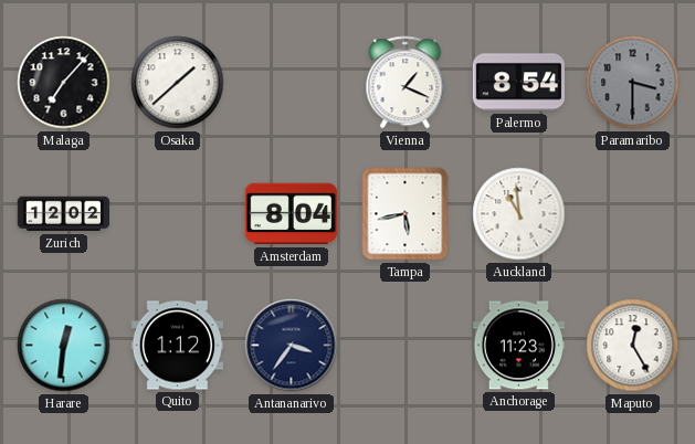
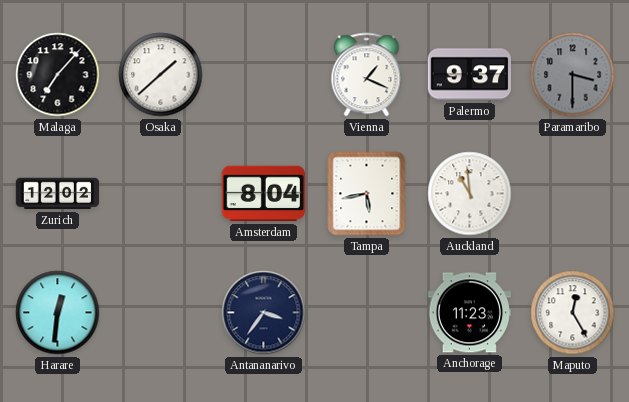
Palermo: 8:54 -> 9:37
Quito: 1:12 -> none
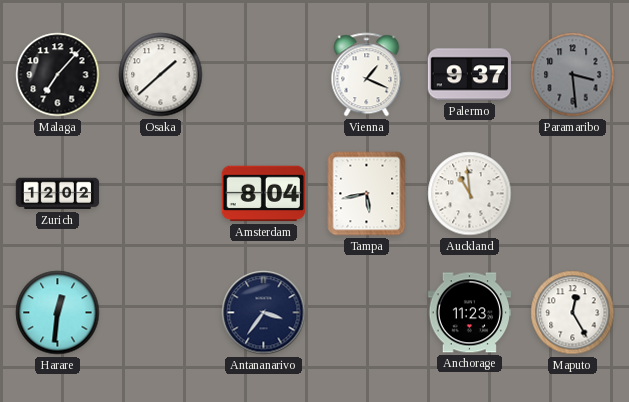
Paramaribo: 3:30 -> 3:29
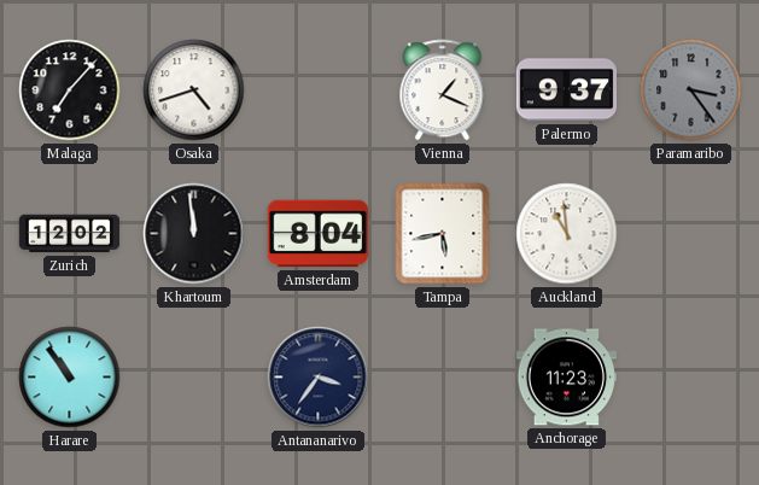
Osaka: 1:38 -> 4:42
Paramaribo: 3:29 -> 3:24
Khartoum: none -> 11:59
Harare: 12:31 -> 10:54
Maputo: 12:25 -> none
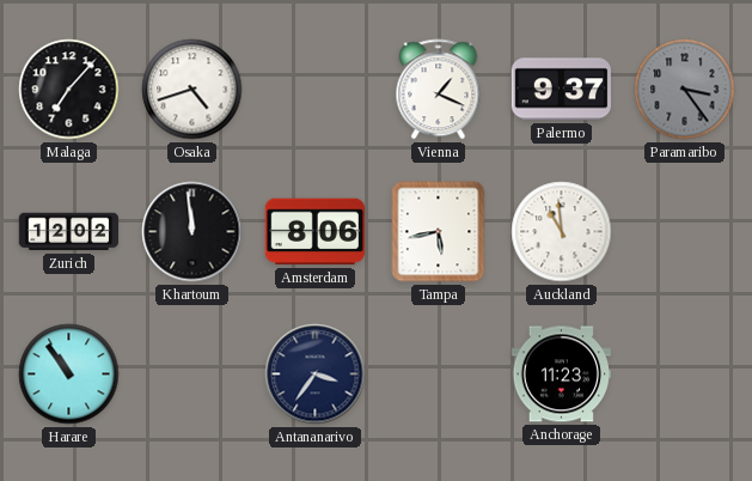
Amsterdam: 8:04 -> 8:06
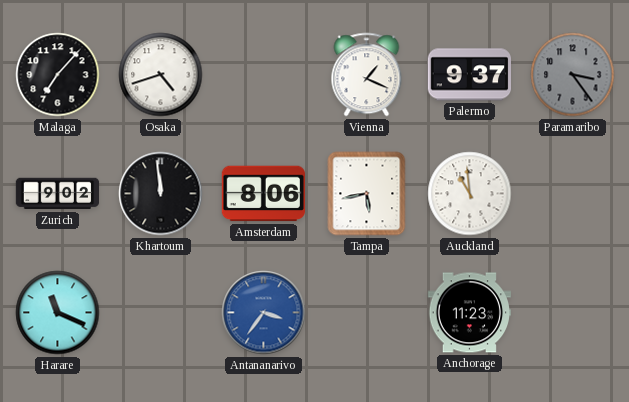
Zurich: 12:02 -> 9:02
Harare: 10:54 -> 11:19
Antananarivo dial: navy -> blue
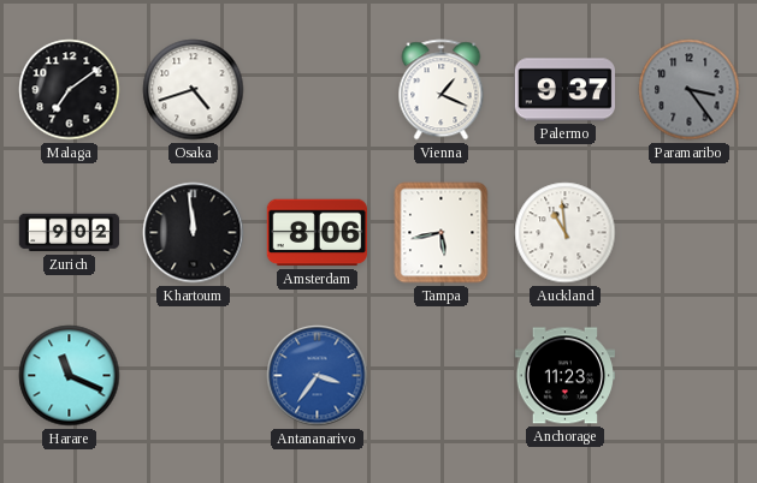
Malaga: 7:07 -> 7:09
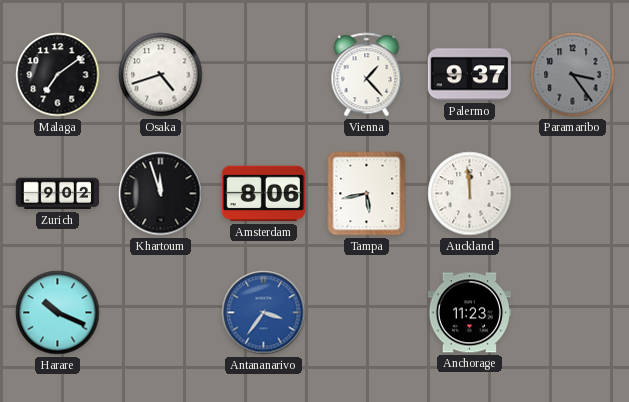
Vienna: 1:19 -> 1:23
Khartoum: 11:59 -> 11:57
Auckland: 10:59 -> 11:59
Harare: 11:19 -> 10:19
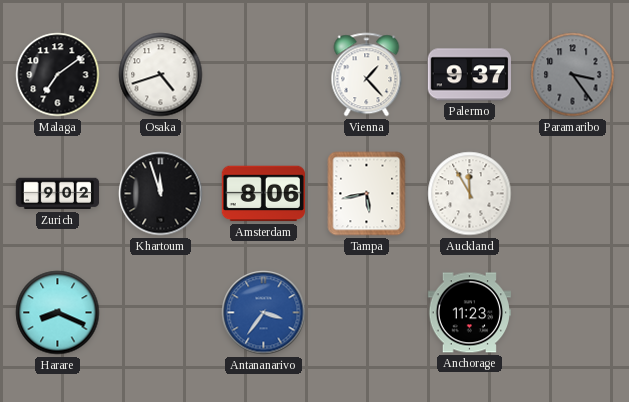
Auckland: 11:59 -> 11:55
Harare: 10:19 -> 8:19
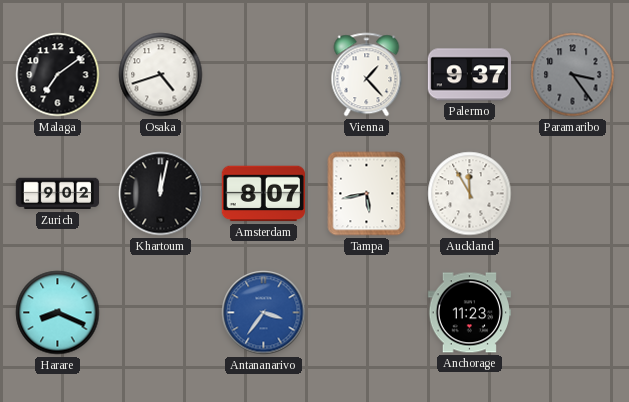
Khartoum: 11:57 -> 12:02
Amsterdam: 8:06 -> 8:07
